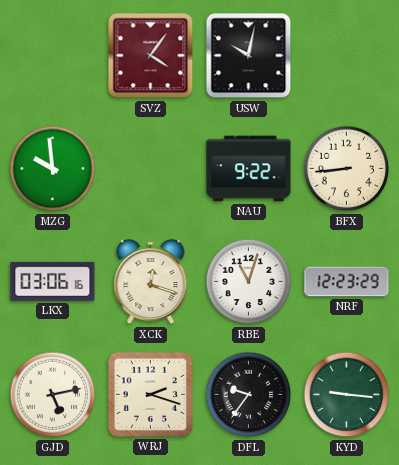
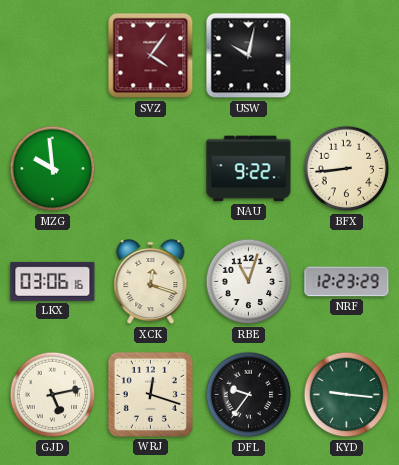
WRJ: 2:18 -> 12:18
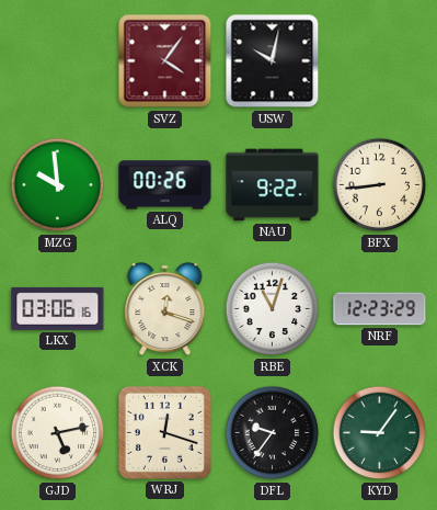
ALQ: none -> 00:26
KYD: 9:16 -> 9:06
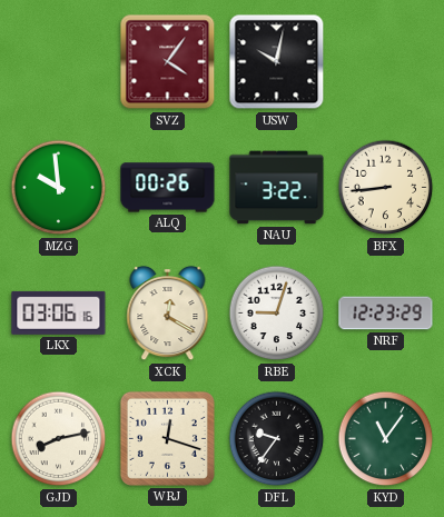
NAU: 9:22 -> 3:22
XCK: 12:18 -> 12:20
RBE: 11:03 -> 9:03
GJD: 5:13 -> 8:13
KYD: 9:06 -> 11:06
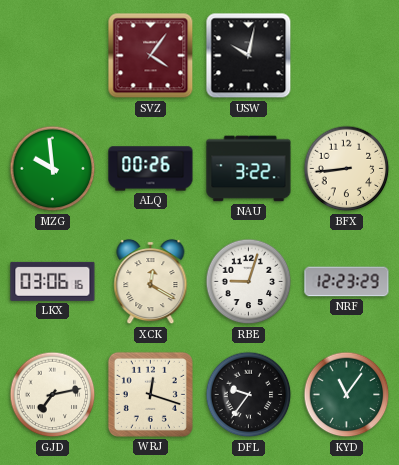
GJD: 8:13 -> 7:13
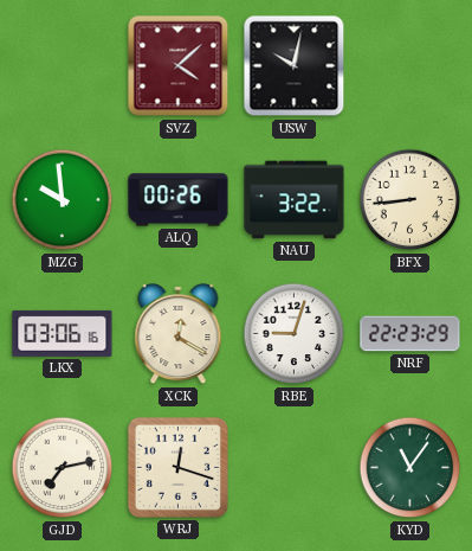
SVZ: 4:06 -> 4:08
NRF: 12:23 -> 22:23
DFL: 9:36 -> none
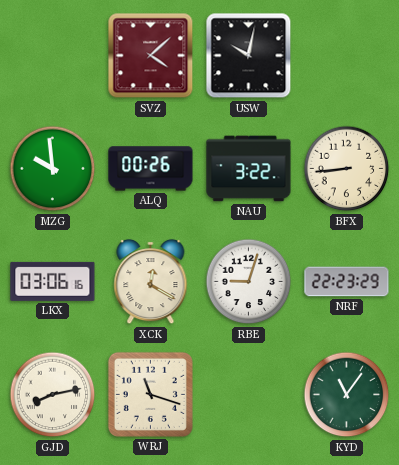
GJD: 7:13 -> 8:13
WRJ: 12:18 -> 11:18
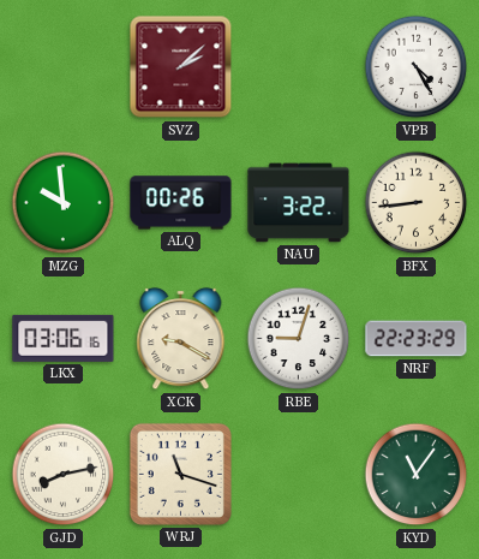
SVZ: 4:08 -> 2:08
USW: 10:02 -> none
VPB: none -> 4:25
XCK: 12:20 -> 9:20
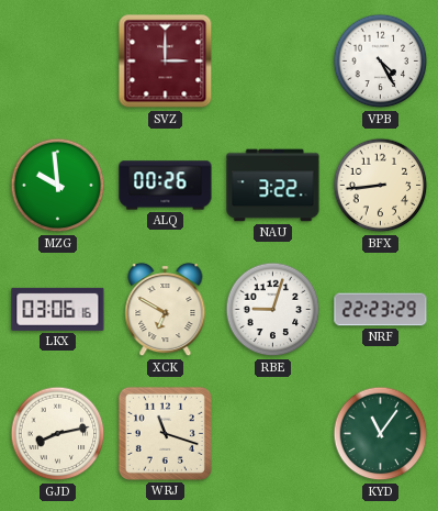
SVZ: 2:08 -> 3:00
XCK: 9:20 -> 6:50
